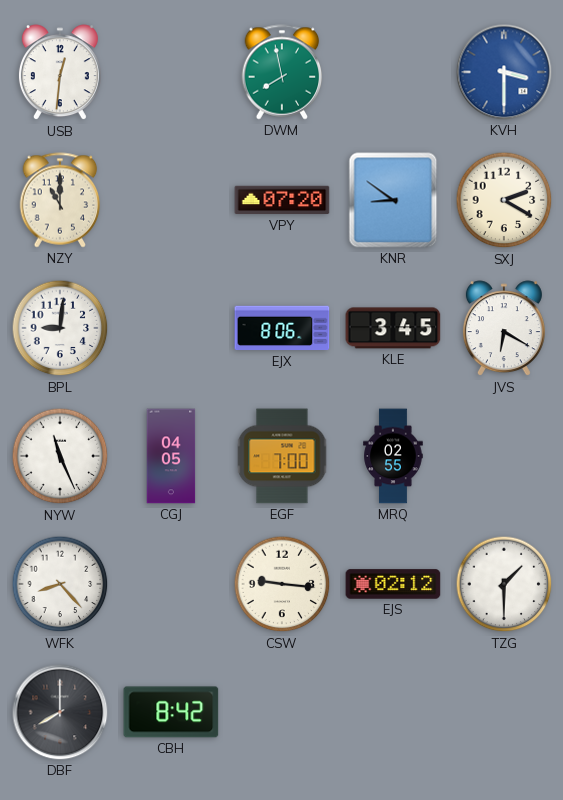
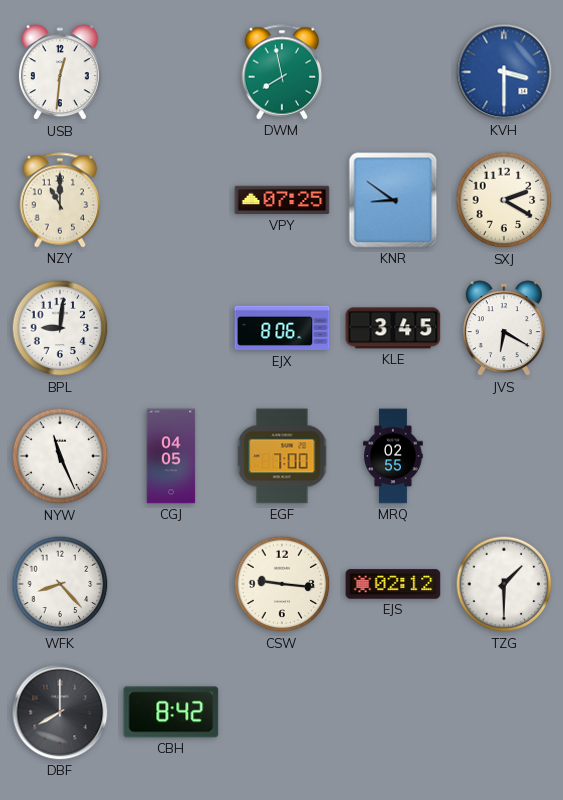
VPY: 07:20 -> 07:25
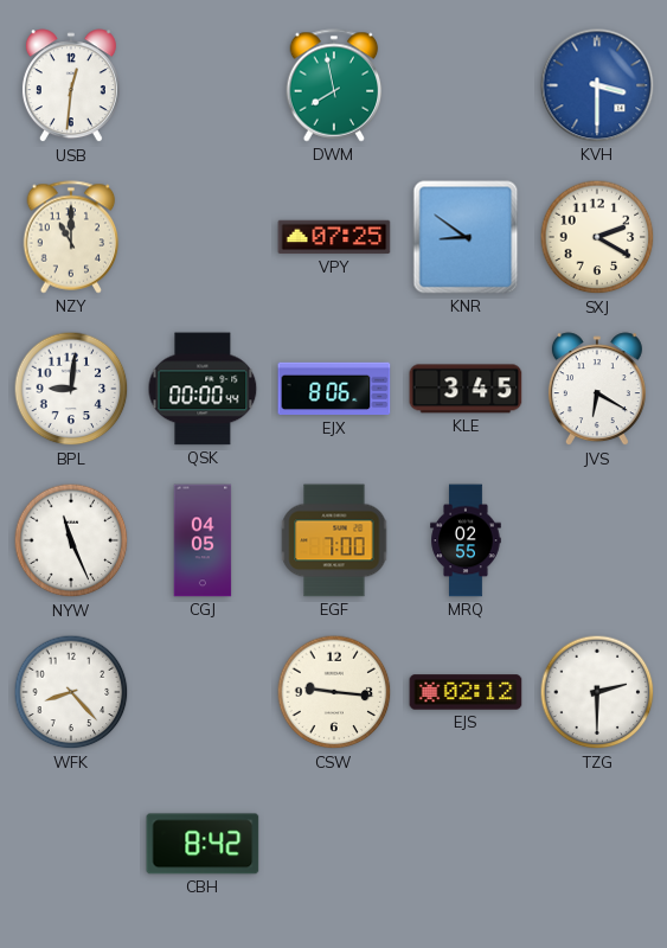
QSK: none -> 00:00
TZG: 1:30 -> 2:30
DBF: 8:00 -> none
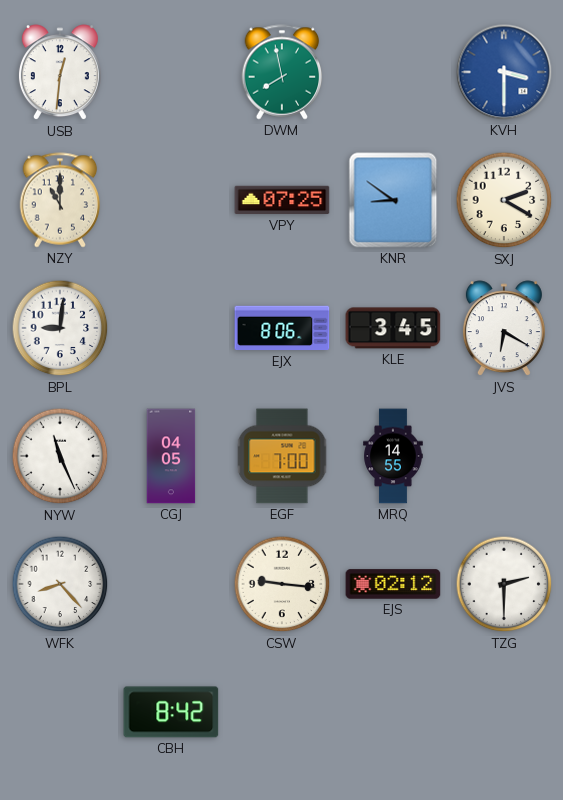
QSK: 00:00 -> none
MRQ: 02:55 -> 14:55
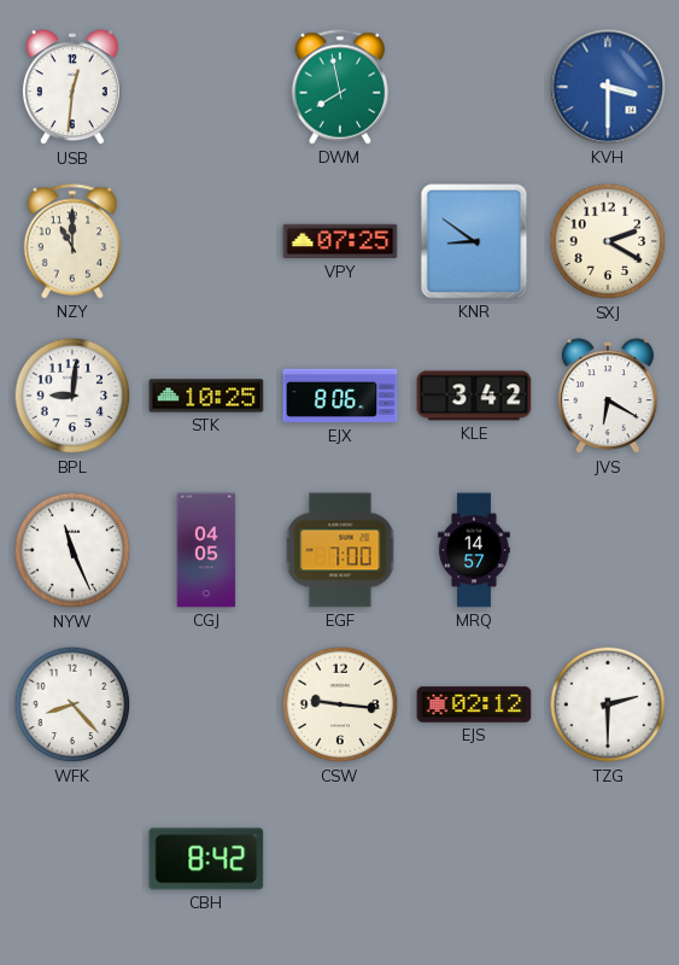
STK: none -> 10:25
KLE: 3:45 -> 3:42
MRQ: 14:55 -> 14:57
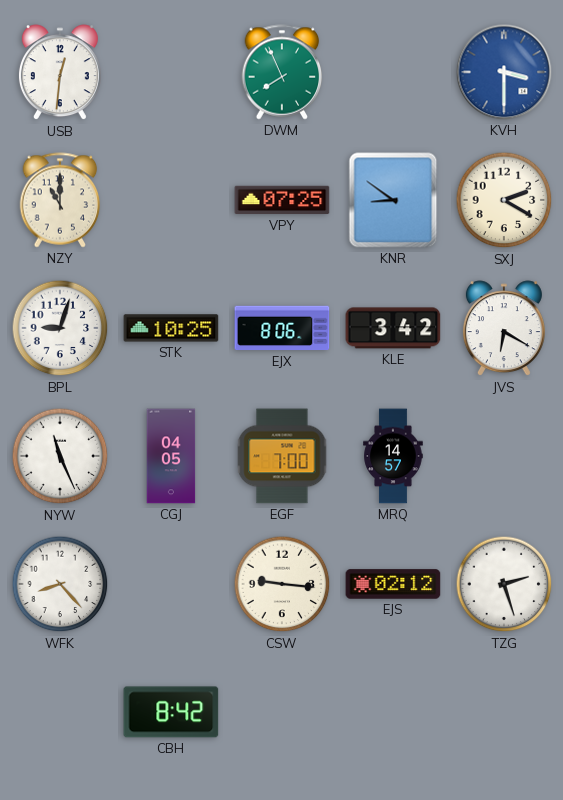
DWM: 7:58 -> 7:56
BPL: 9:01 -> 9:03
TZG: 2:30 -> 2:27
